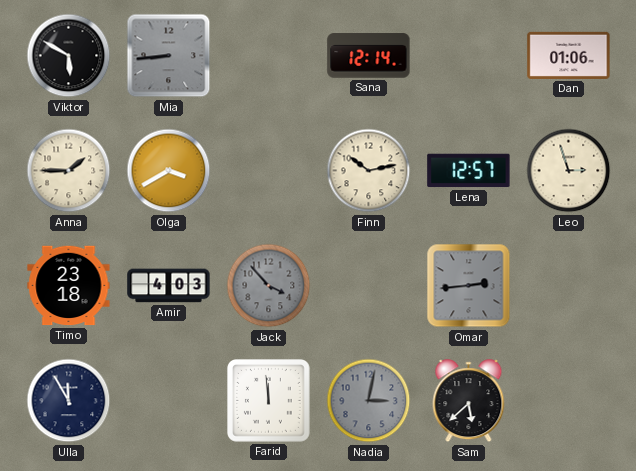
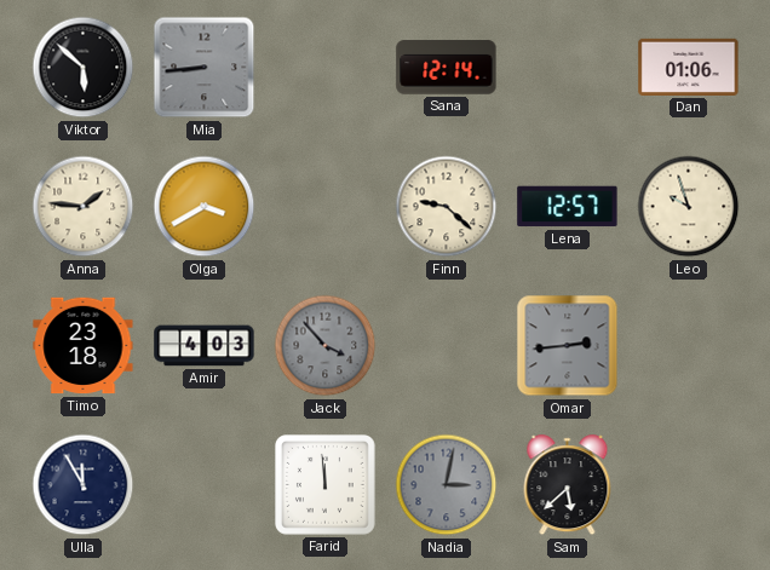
Viktor: 5:50 -> 5:52
Anna: 1:45 -> 1:46
Finn: 10:13 -> 9:22
Leo: 2:57 -> 9:57
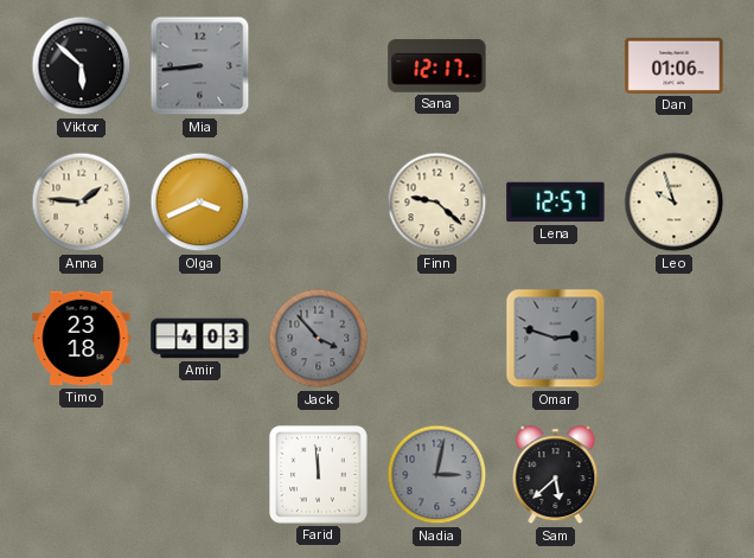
Sana: 12:14 -> 12:17
Olga: 3:40 -> 3:41
Omar: 2:44 -> 2:48
Ulla: 11:55 -> none
